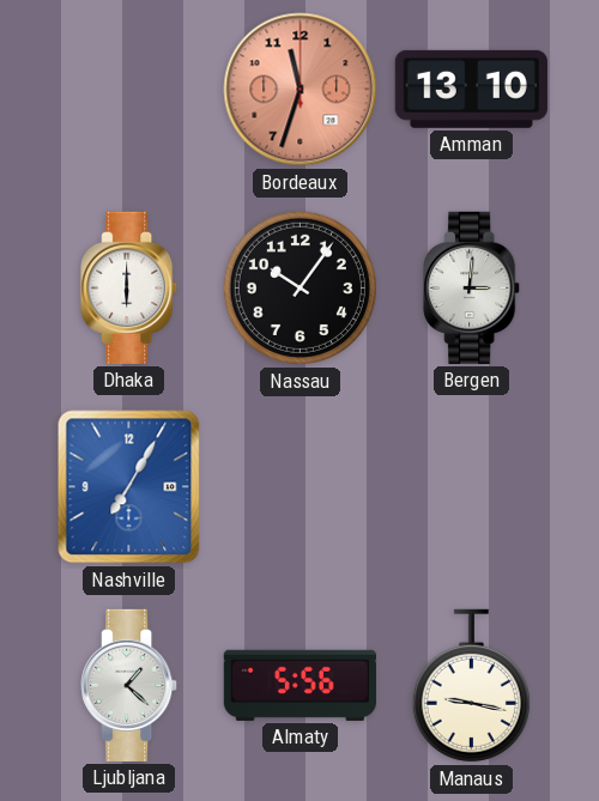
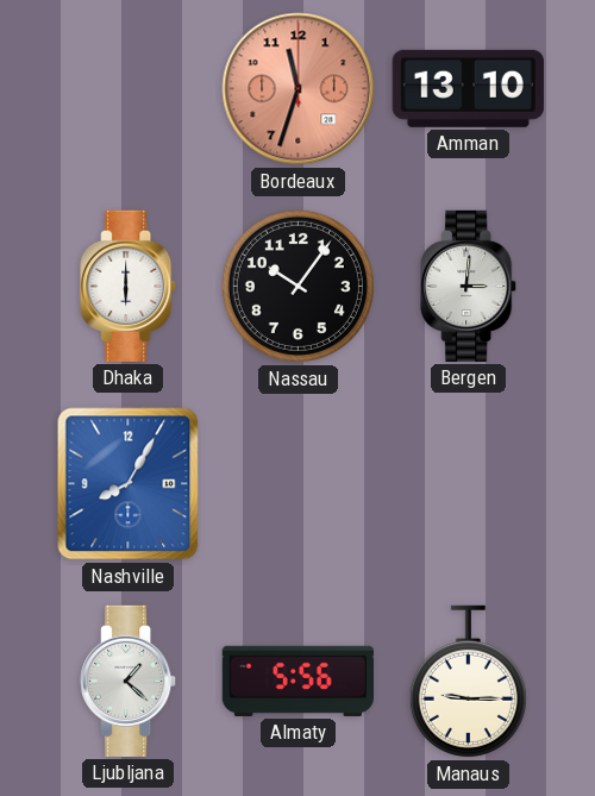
Nashville: 7:05 -> 8:05
Manaus: 9:17 -> 9:15
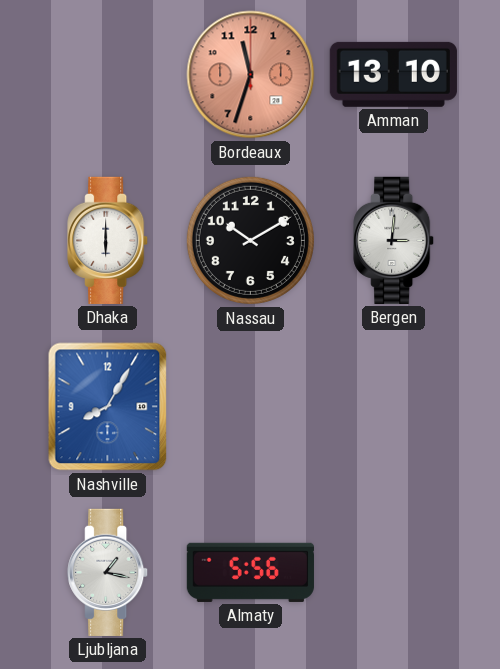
Nassau: 10:06 -> 10:10
Ljubljana: 1:22 -> 1:17
Manaus: 9:15 -> none
